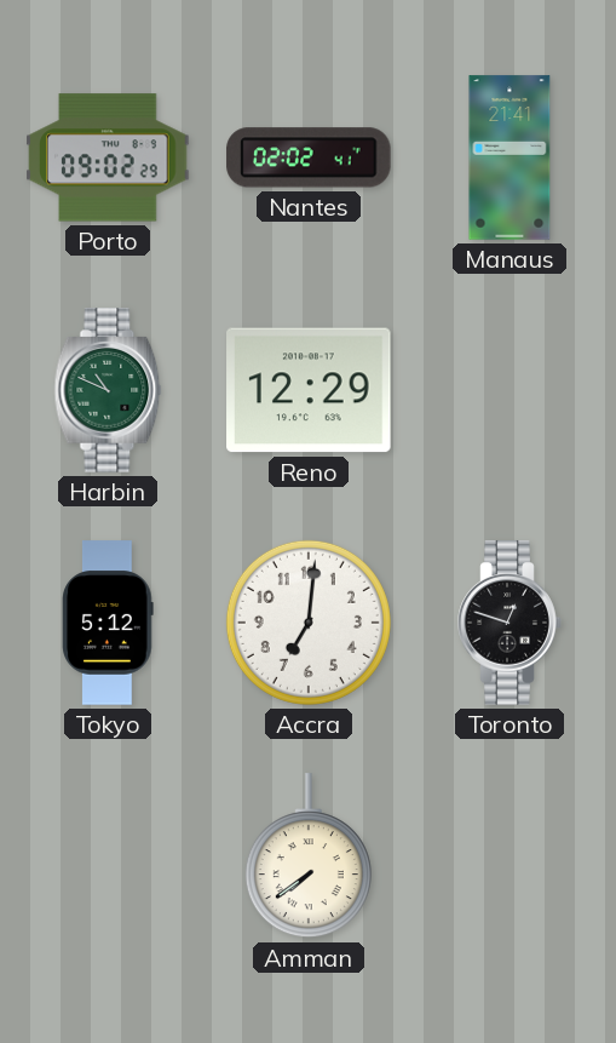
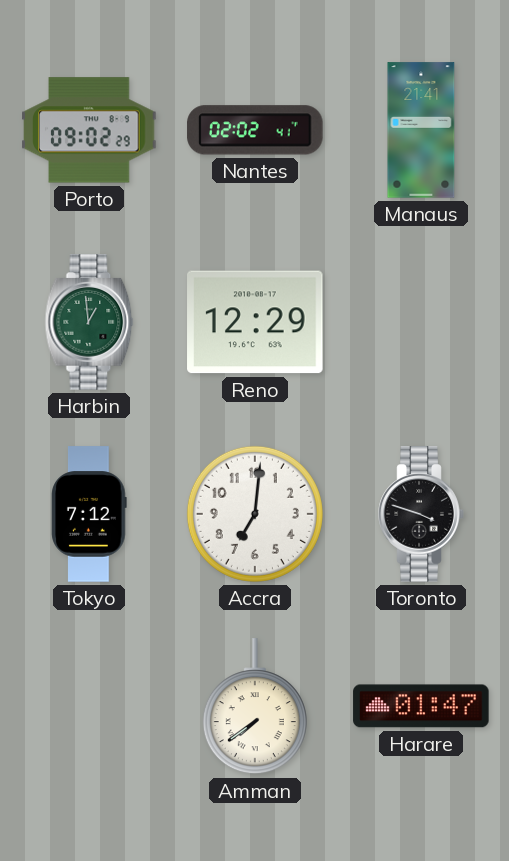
Harbin: 10:49 -> 12:59
Tokyo: 5:12 -> 7:12
Toronto: 12:48 -> 3:48
Harare: none -> 01:47
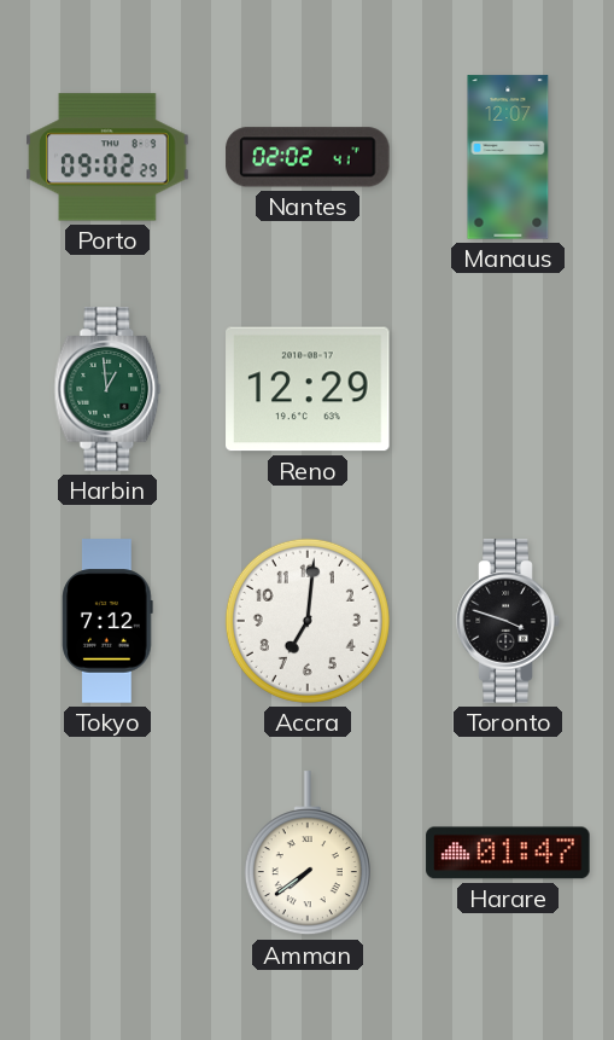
Manaus: 21:41 -> 12:07
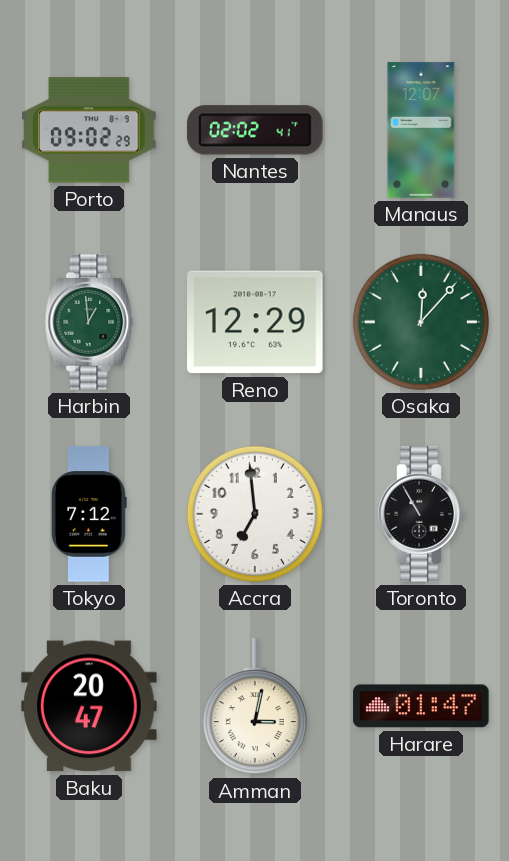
Osaka: none -> 12:07
Accra: 7:01 -> 6:59
Toronto: 3:48 -> 10:55
Baku: none -> 20:47
Amman: 7:39 -> 3:02
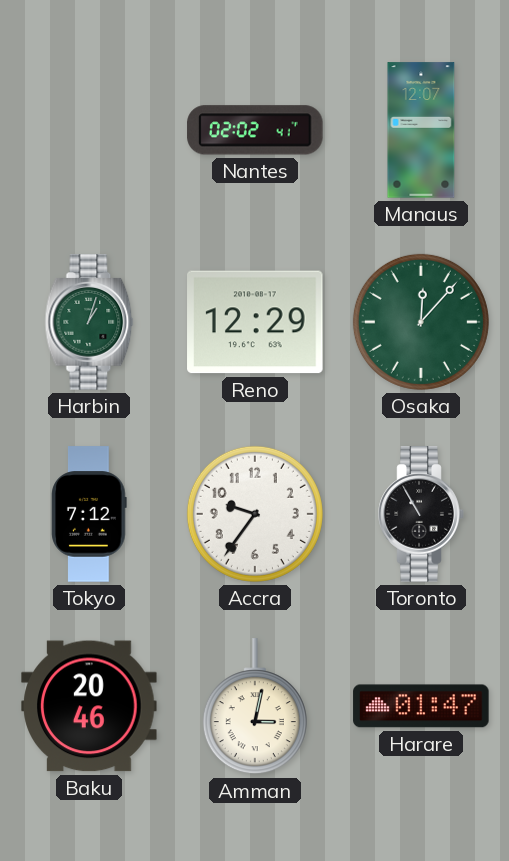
Porto: 09:02 -> none
Harbin: 12:59 -> 1:03
Accra: 6:59 -> 9:36
Baku: 20:47 -> 20:46
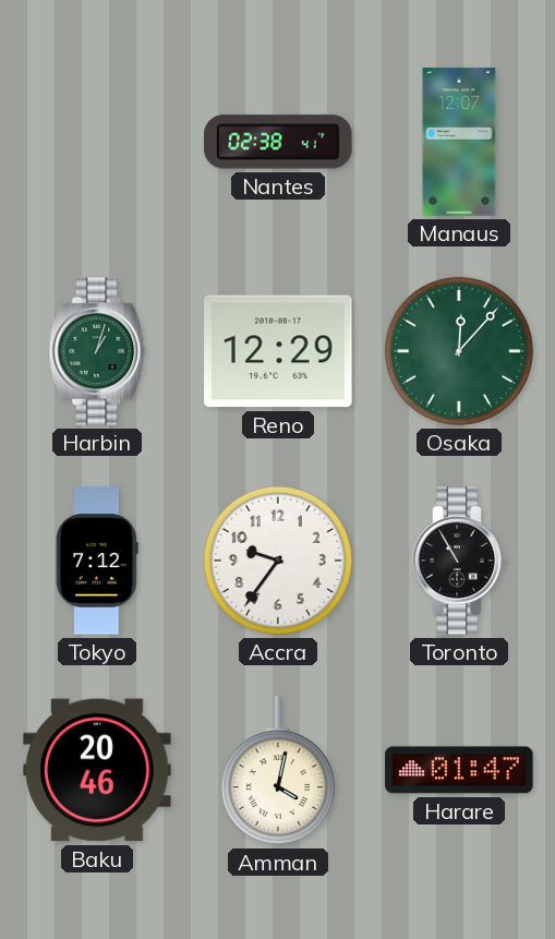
Nantes: 02:02 -> 02:38
Amman: 3:02 -> 4:02
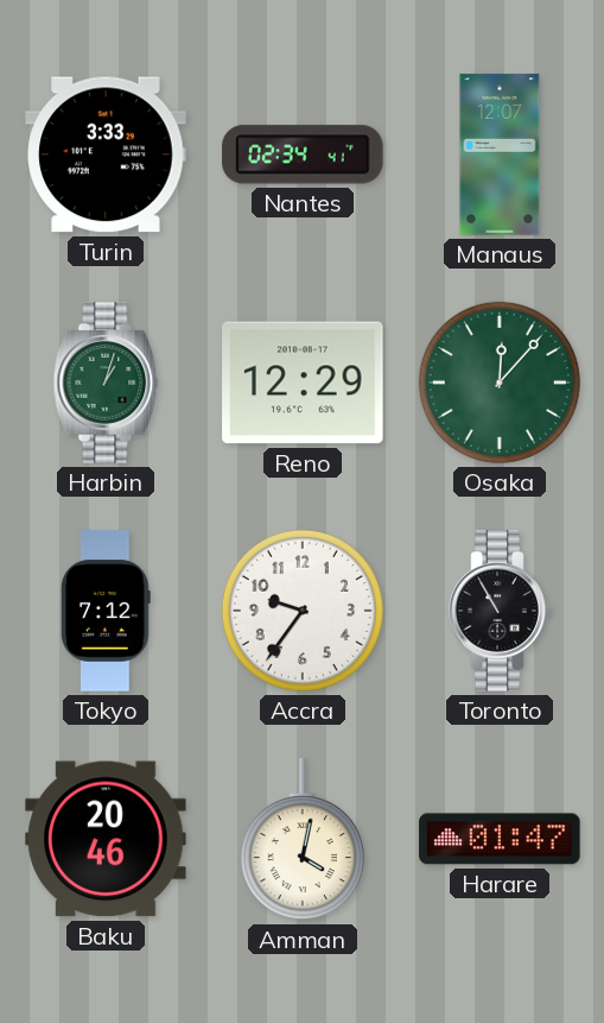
Turin: none -> 3:33
Nantes: 02:38 -> 02:34
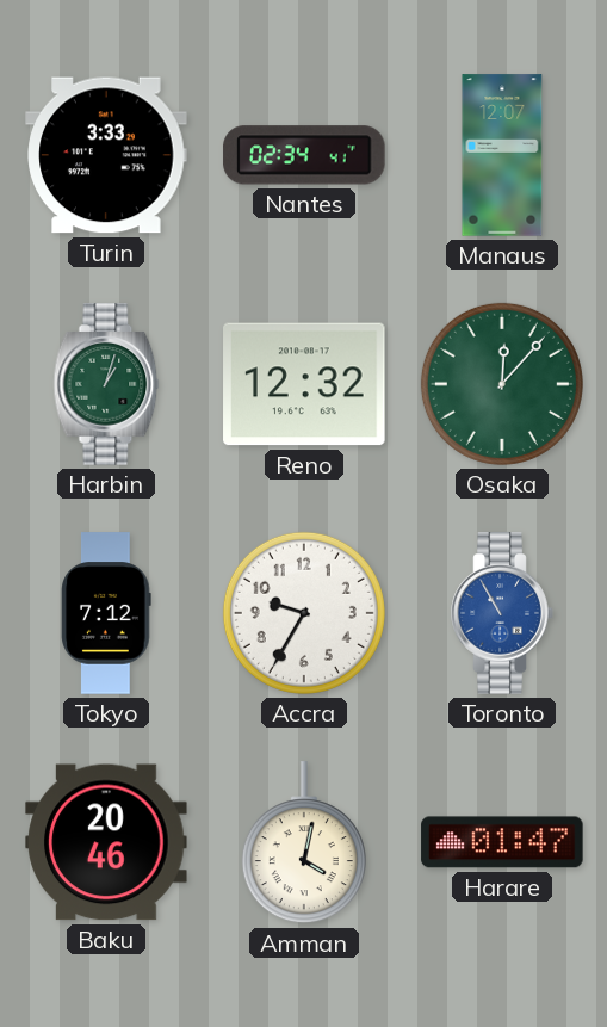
Reno: 12:29 -> 12:32
Accra: 9:36 -> 9:35
Toronto dial: black -> blue
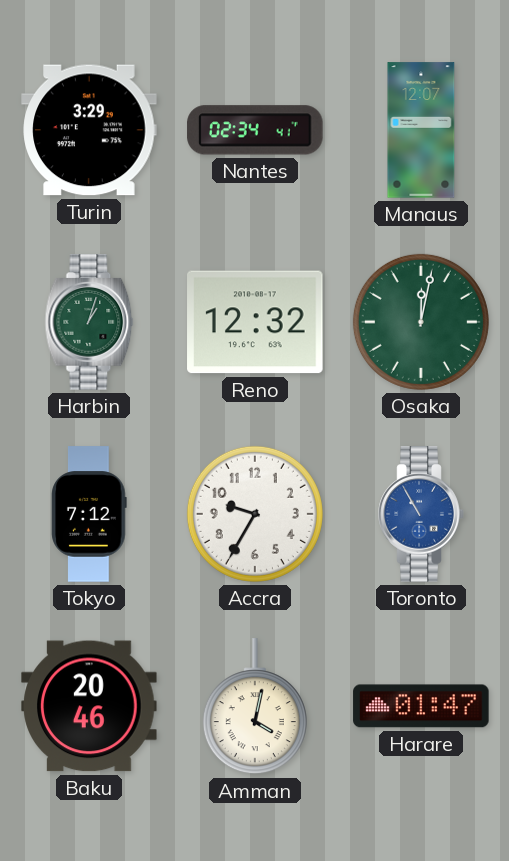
Turin: 3:33 -> 3:29
Osaka: 12:07 -> 12:02
